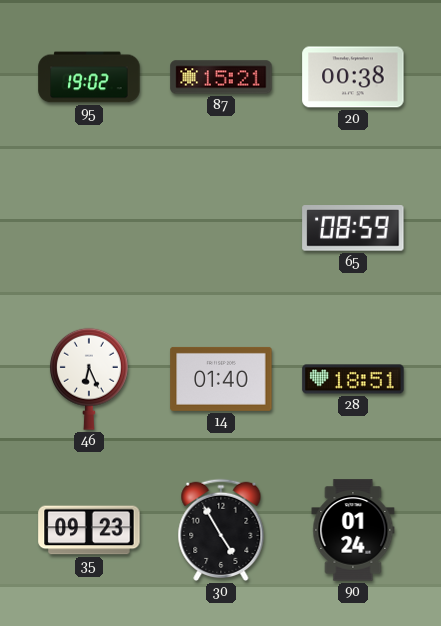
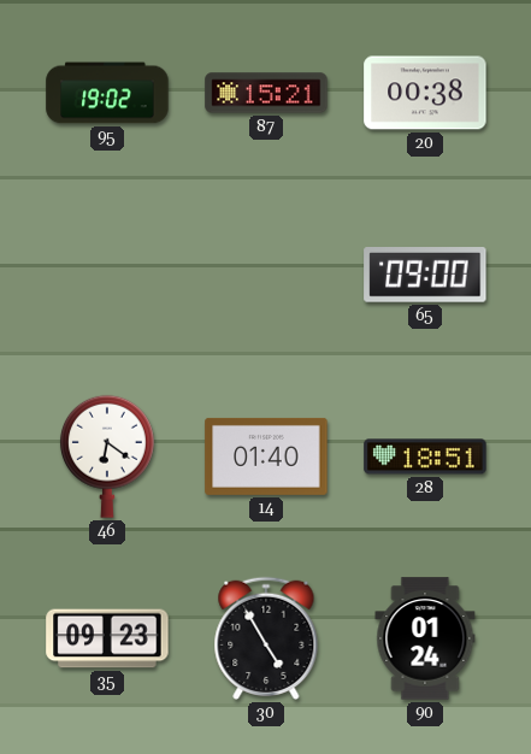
65: 08:59 -> 09:00
46: 6:26 -> 6:21
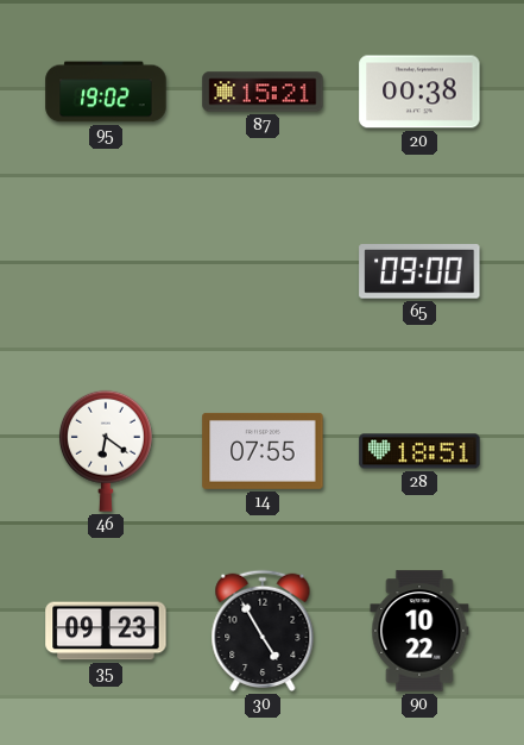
14: 01:40 -> 07:55
90: 01:24 -> 10:22
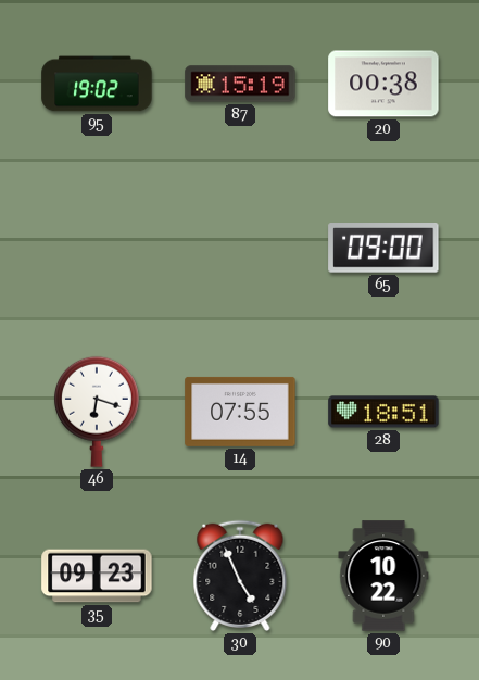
87: 15:21 -> 15:19
46: 6:21 -> 6:18
30: 4:55 -> 4:56
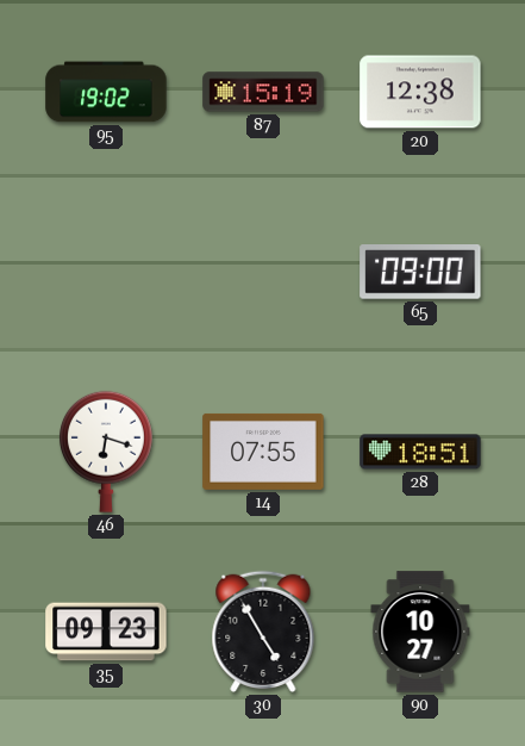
20: 00:38 -> 12:38
30: 4:56 -> 4:55
90: 10:22 -> 10:27
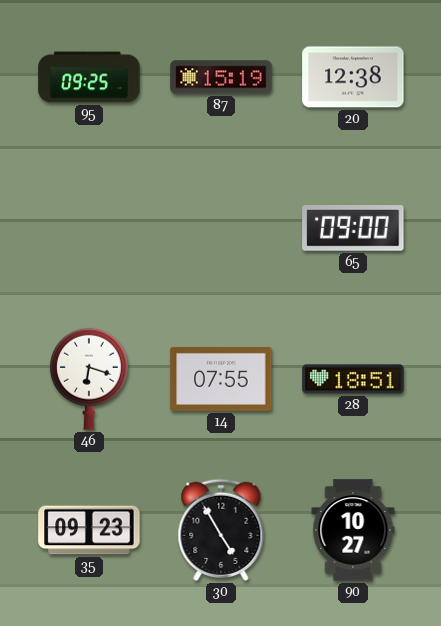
95: 19:02 -> 09:25
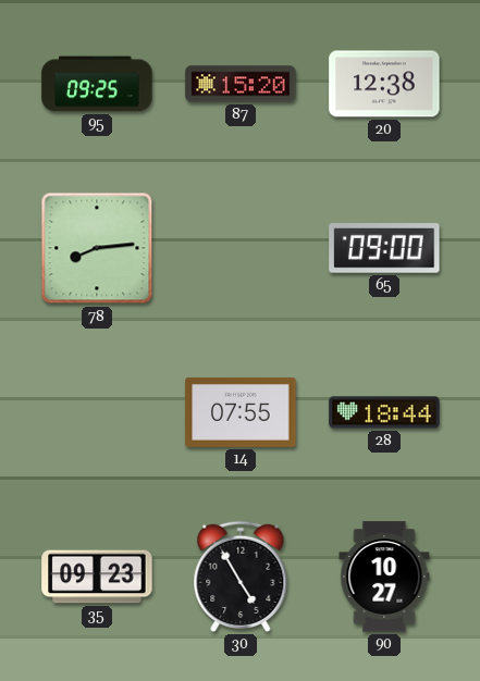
87: 15:19 -> 15:20
78: none -> 8:14
46: 6:18 -> none
28: 18:51 -> 18:44
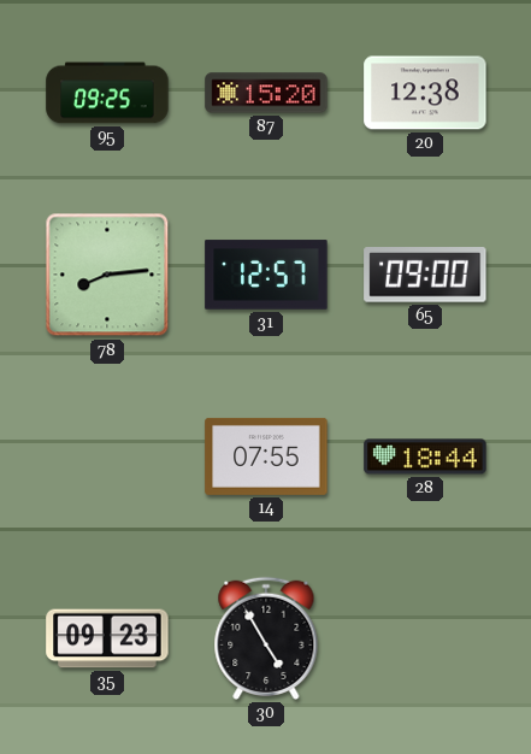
31: none -> 12:57
90: 10:27 -> none
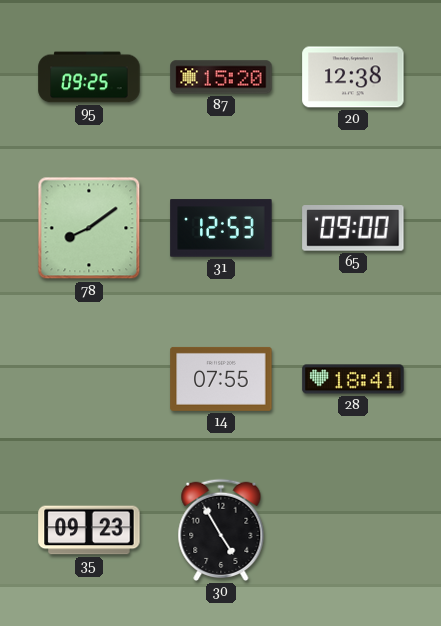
78: 8:14 -> 8:09
31: 12:57 -> 12:53
28: 18:44 -> 18:41
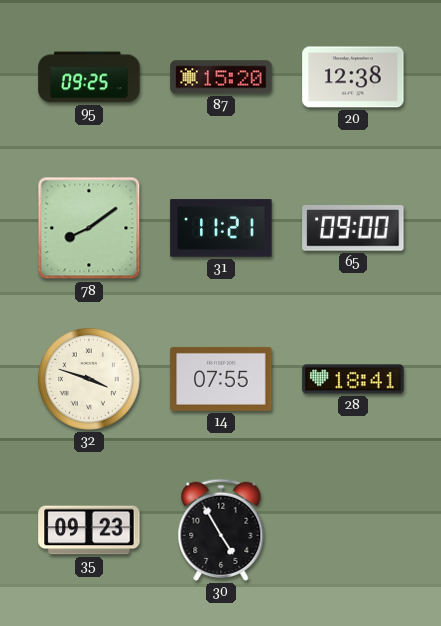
31: 12:53 -> 11:21
32: none -> 3:48
